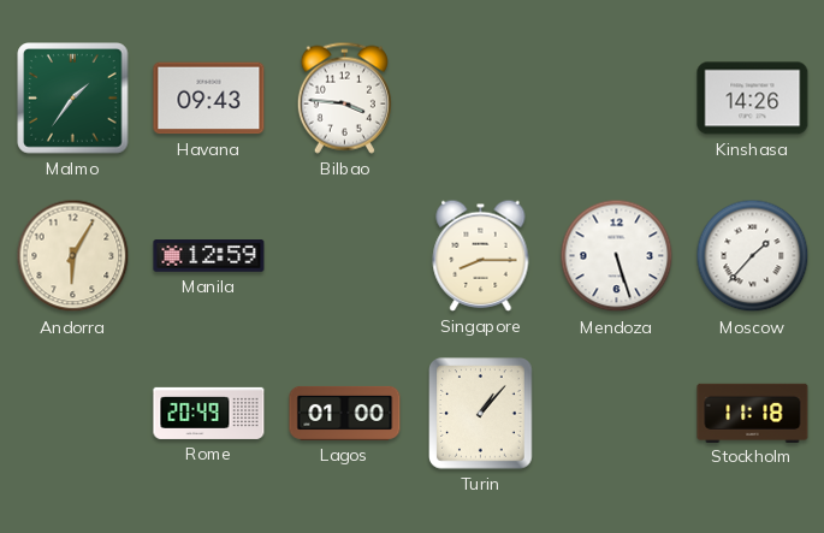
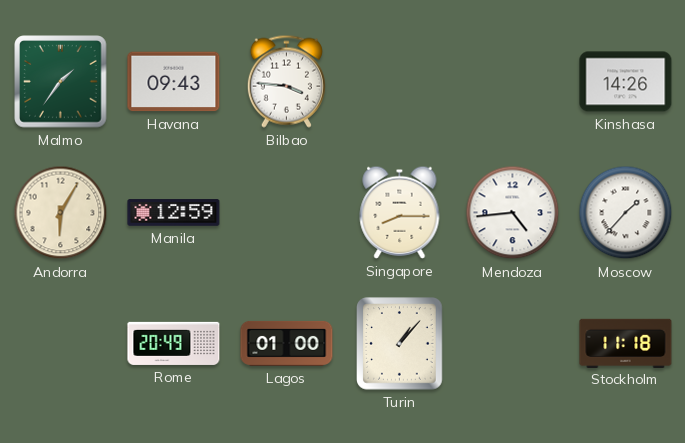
Mendoza: 5:27 -> 4:44
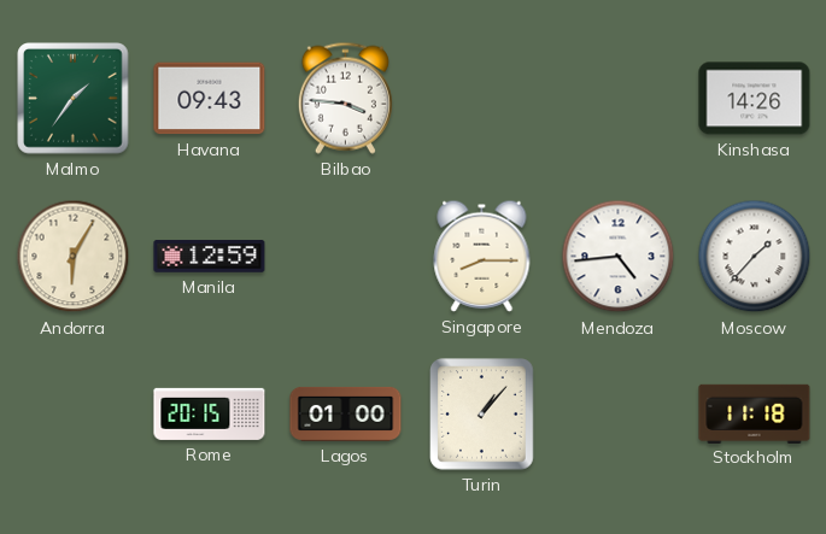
Rome: 20:49 -> 20:15
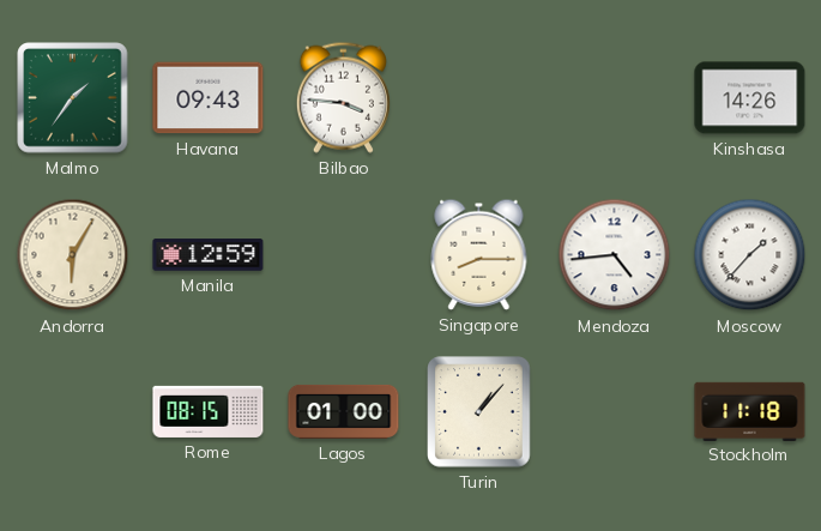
Rome: 20:15 -> 08:15
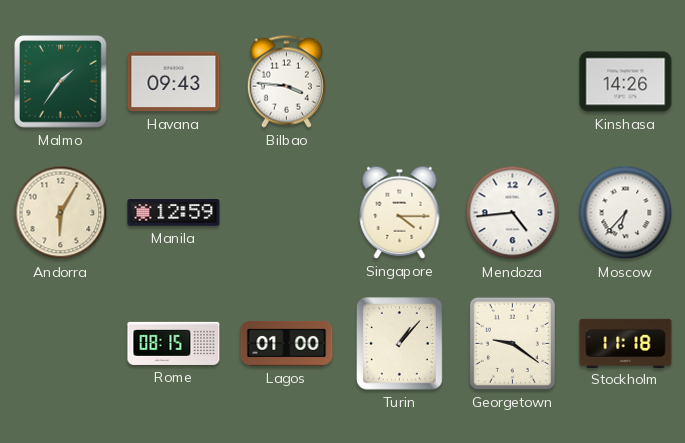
Singapore: 8:15 -> 4:15
Moscow: 1:37 -> 6:37
Georgetown: none -> 9:21
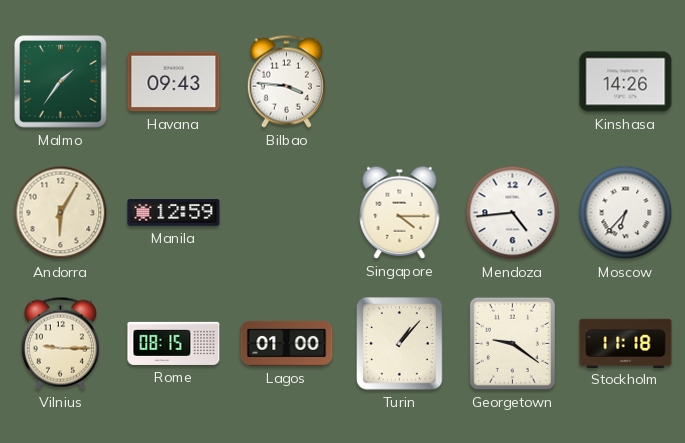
Vilnius: none -> 9:15
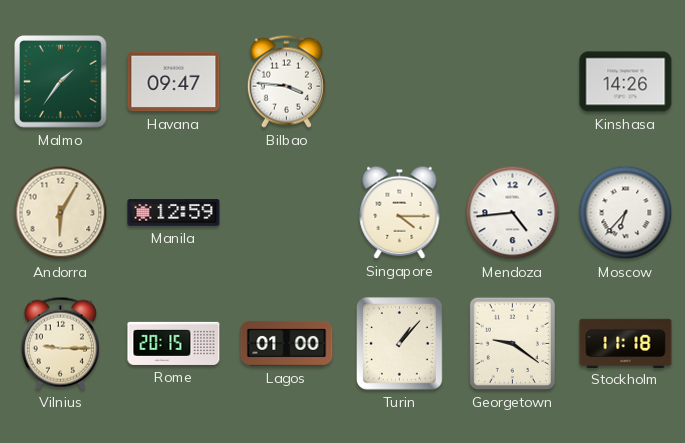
Havana: 09:43 -> 09:47
Rome: 08:15 -> 20:15
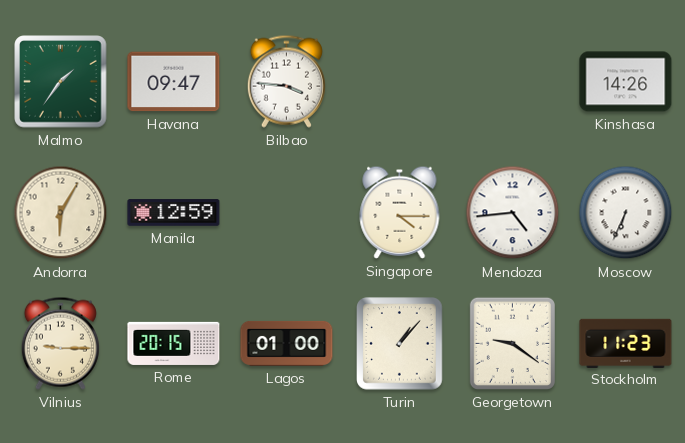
Moscow: 6:37 -> 6:34
Stockholm: 11:18 -> 11:23
